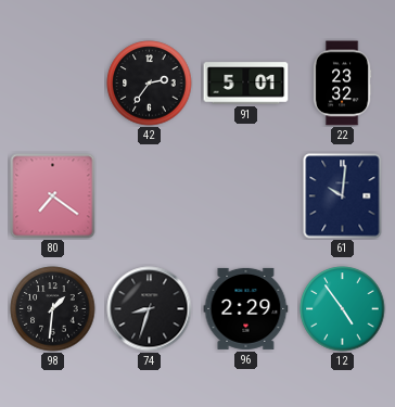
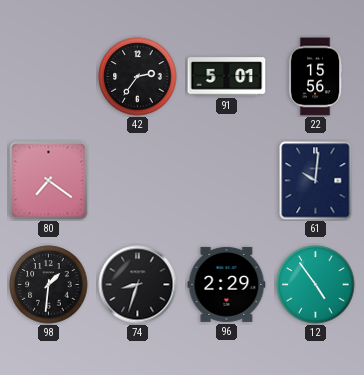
22: 23:32 -> 15:56
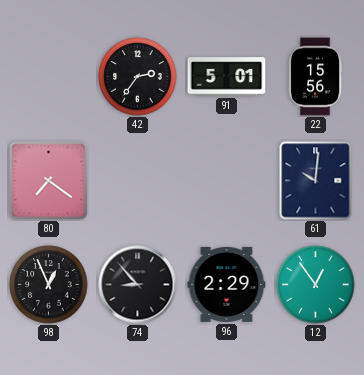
98: 1:31 -> 12:56
74: 8:33 -> 8:53
12: 4:54 -> 12:54
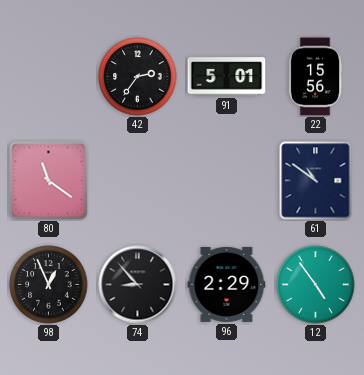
80: 7:21 -> 11:21
61: 10:01 -> 10:51
12: 12:54 -> 4:54
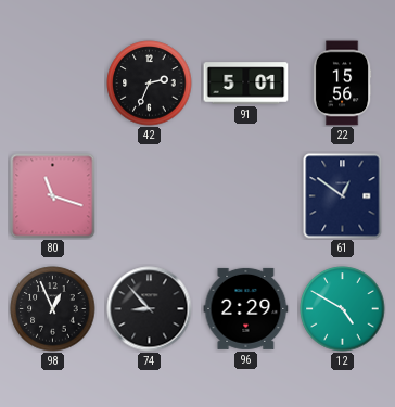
42: 2:36 -> 2:34
80: 11:21 -> 11:18
61: 10:51 -> 12:51
12: 4:54 -> 4:50
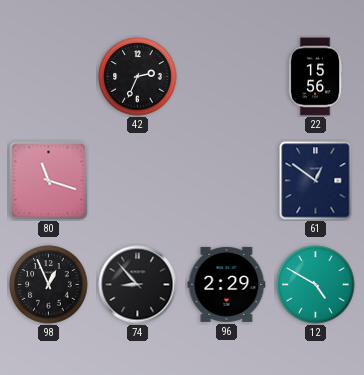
91: 5:01 -> none
